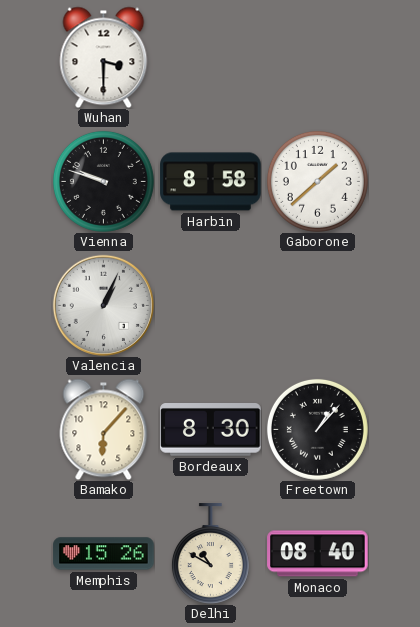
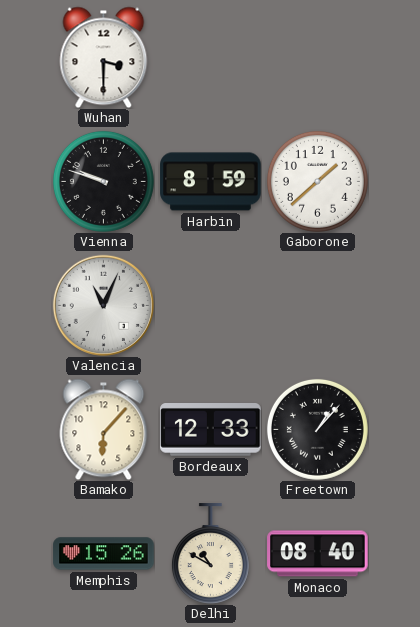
Harbin: 8:58 -> 8:59
Valencia: 1:04 -> 11:04
Bordeaux: 8:30 -> 12:33
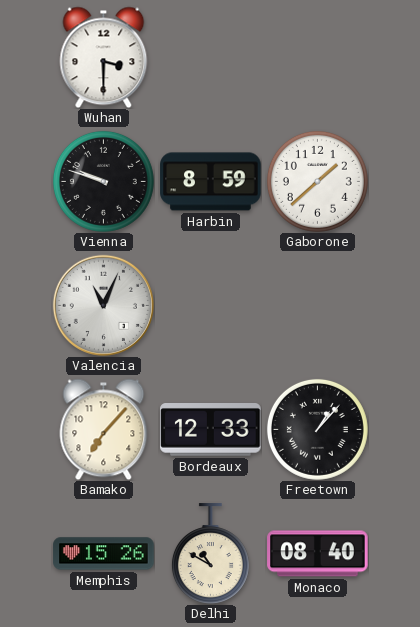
Bamako: 6:07 -> 7:07
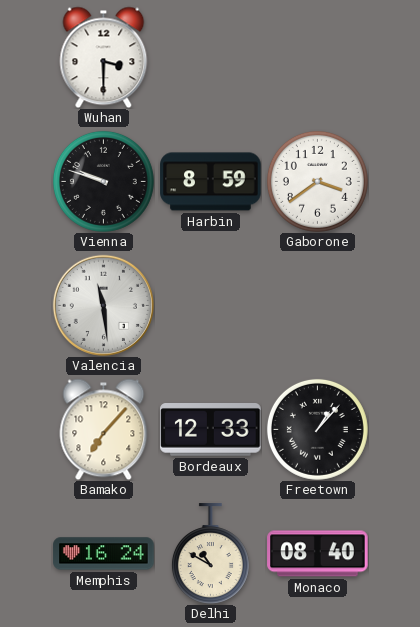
Gaborone: 1:38 -> 3:39
Valencia: 11:04 -> 11:29
Memphis: 15:26 -> 16:24
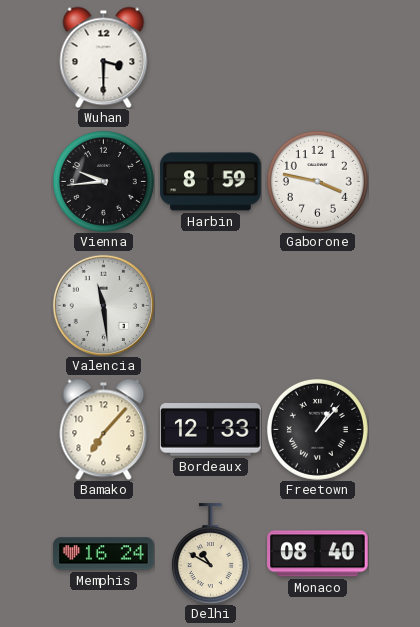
Vienna: 9:48 -> 9:44
Gaborone: 3:39 -> 3:47
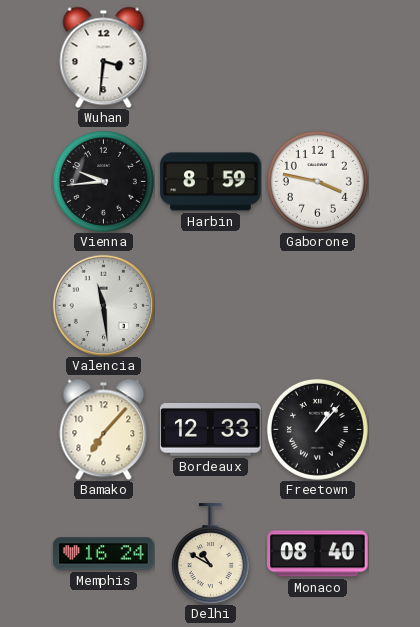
Wuhan: 3:30 -> 3:31
